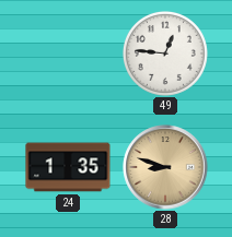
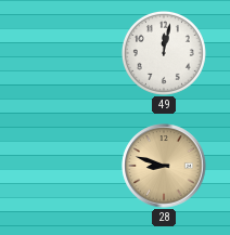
49: 12:46 -> 12:02
24: 1:35 -> none
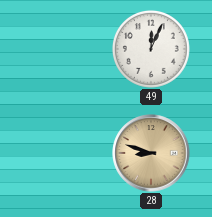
49: 12:02 -> 12:04
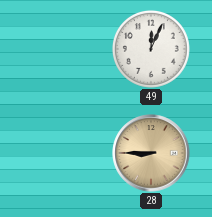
28: 8:48 -> 8:45
